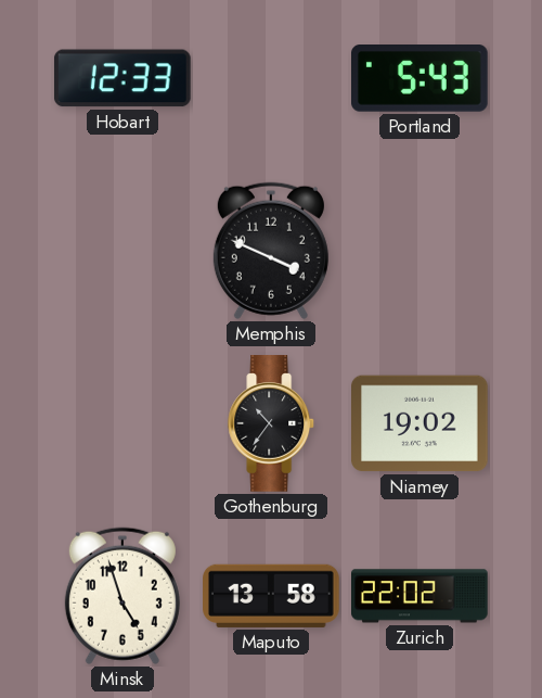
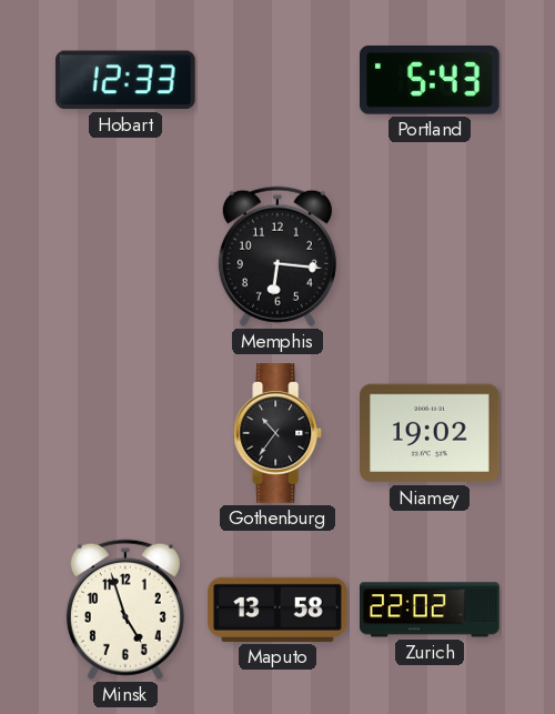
Memphis: 3:49 -> 6:16
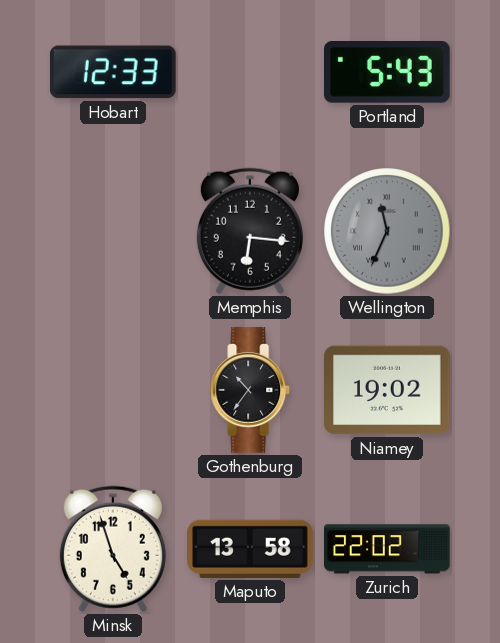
Wellington: none -> 11:34
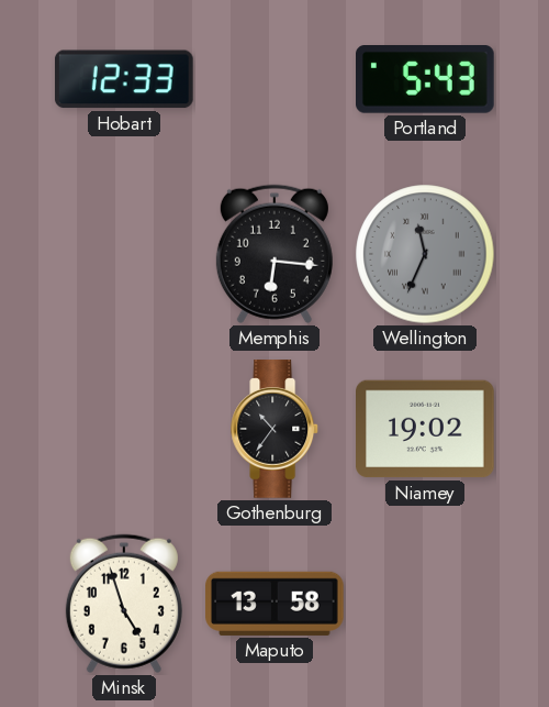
Zurich: 22:02 -> none
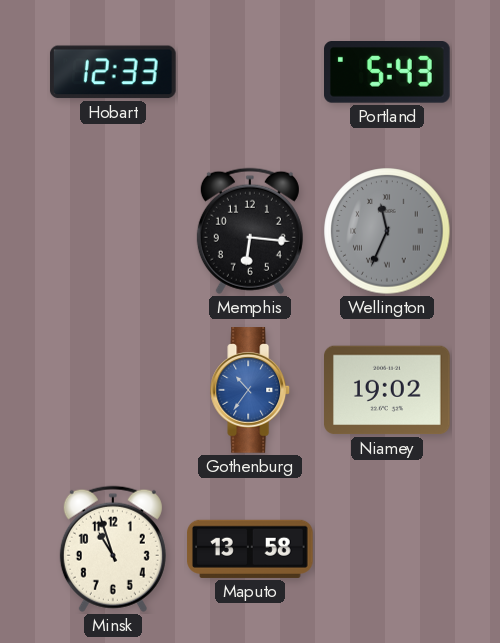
Gothenburg dial: black -> blue
Minsk: 4:57 -> 10:57
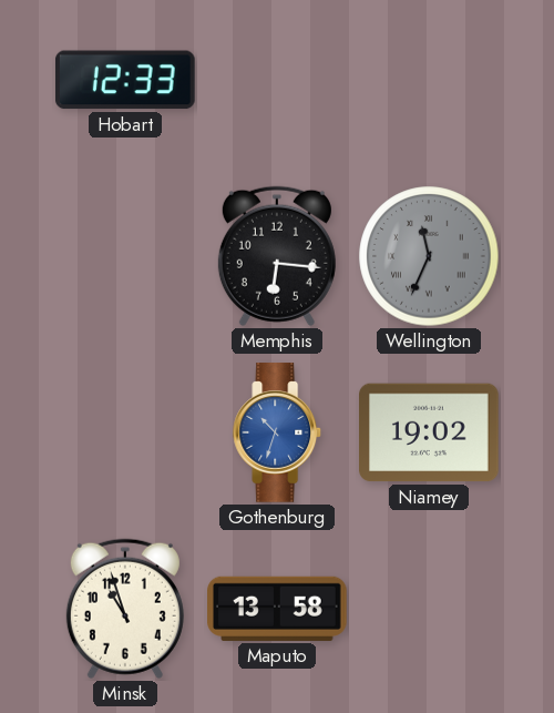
Portland: 5:43 -> none
Gothenburg: 10:36 -> 10:33
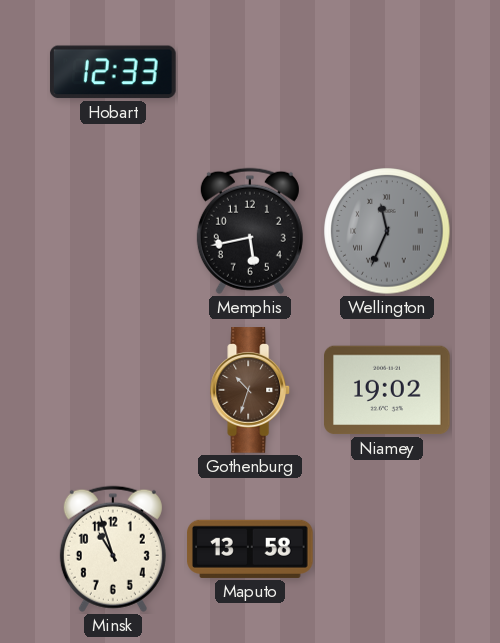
Memphis: 6:16 -> 5:43
Gothenburg dial: blue -> brown
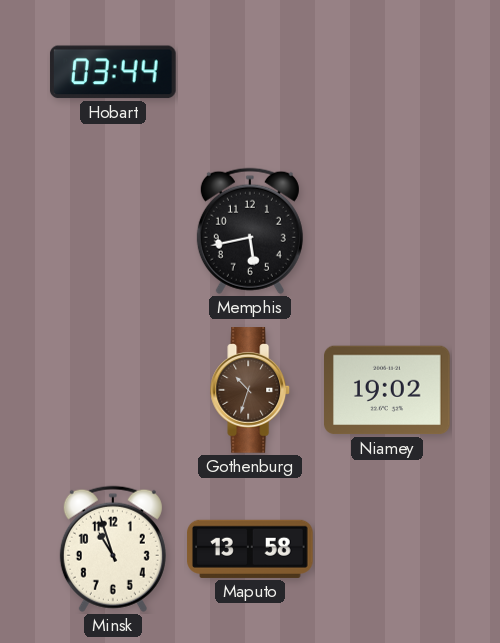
Hobart: 12:33 -> 03:44
Wellington: 11:34 -> none
